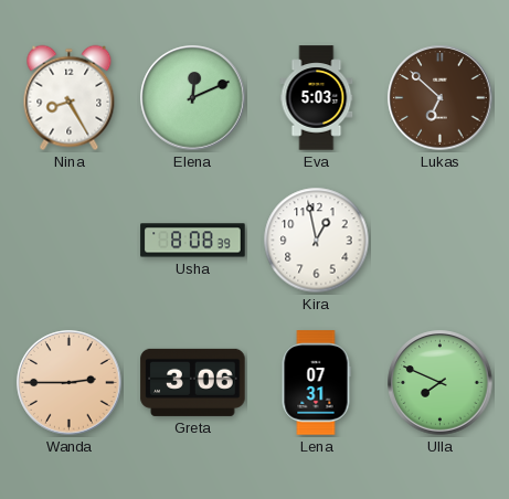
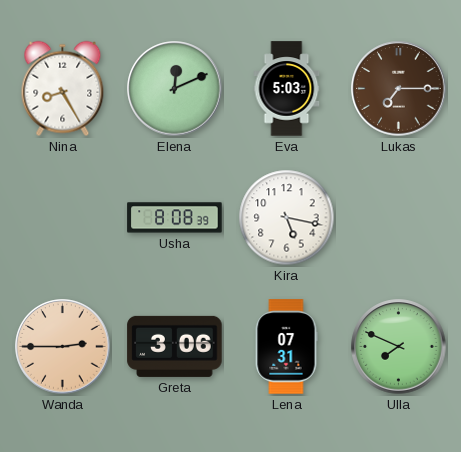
Lukas: 6:52 -> 7:15
Kira: 12:58 -> 5:17
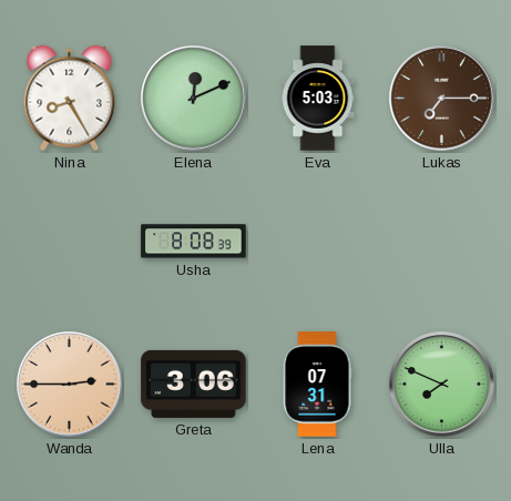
Kira: 5:17 -> none
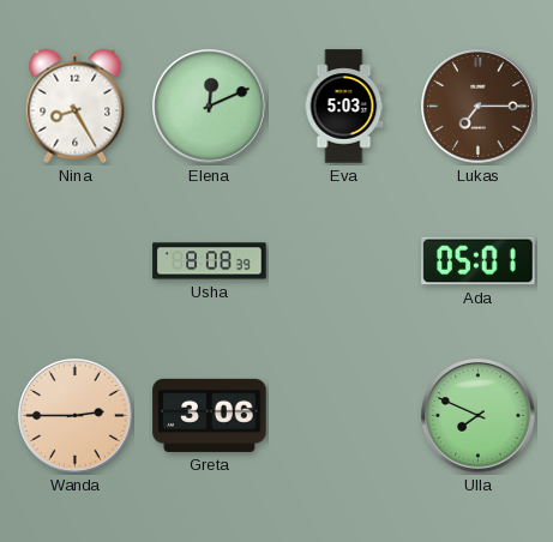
Ada: none -> 05:01
Lena: 07:31 -> none
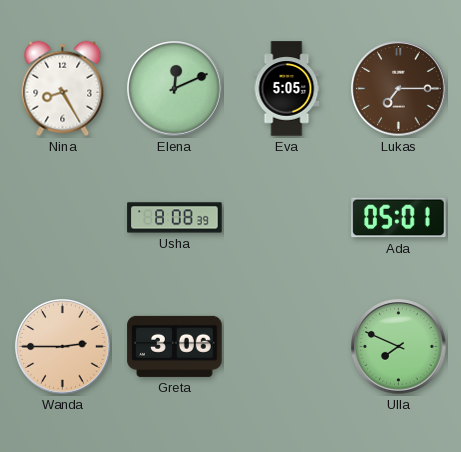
Eva: 5:03 -> 5:05
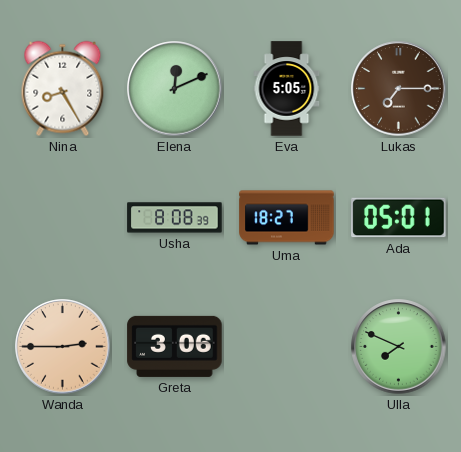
Uma: none -> 18:27
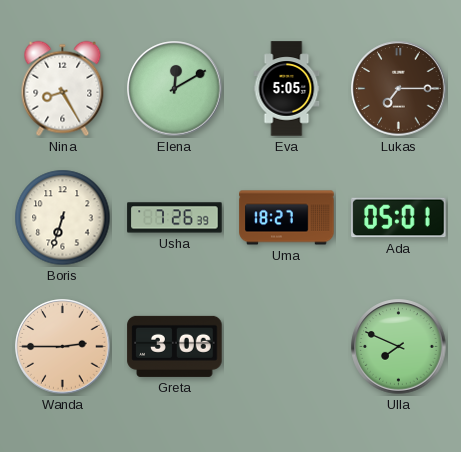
Elena: 12:11 -> 12:10
Boris: none -> 6:33
Usha: 8:08 -> 7:26
